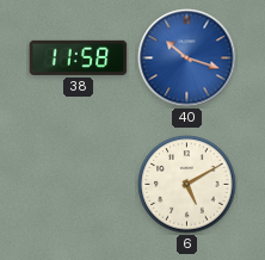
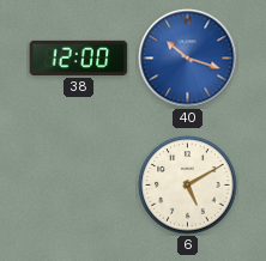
38: 11:58 -> 12:00
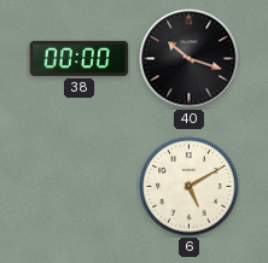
38: 12:00 -> 00:00
40 dial: blue -> black
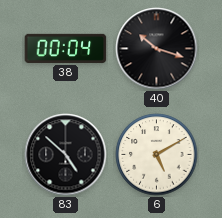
38: 00:00 -> 00:04
83: none -> 4:52
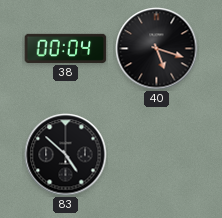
40: 10:18 -> 5:18
6: 5:10 -> none
